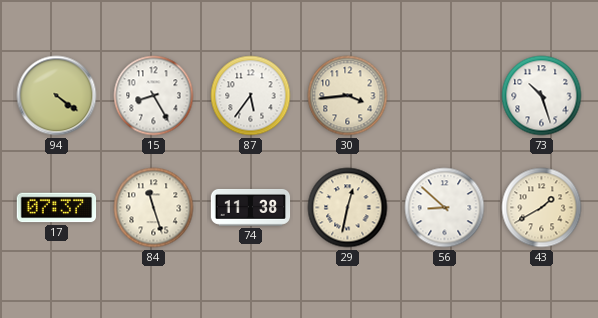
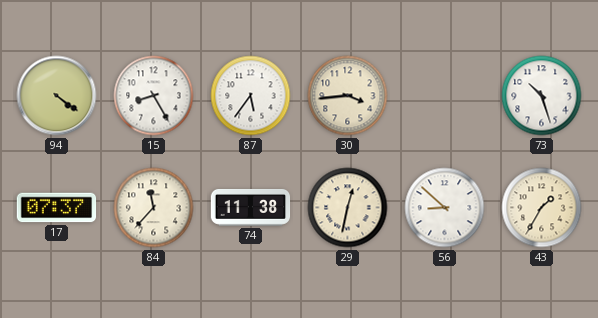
84: 11:27 -> 11:37
43: 1:40 -> 1:35
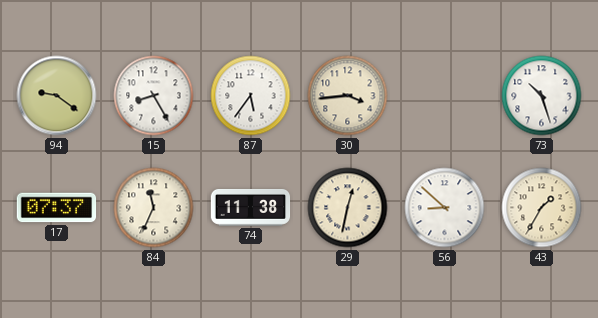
94: 4:21 -> 9:21
84: 11:37 -> 11:34
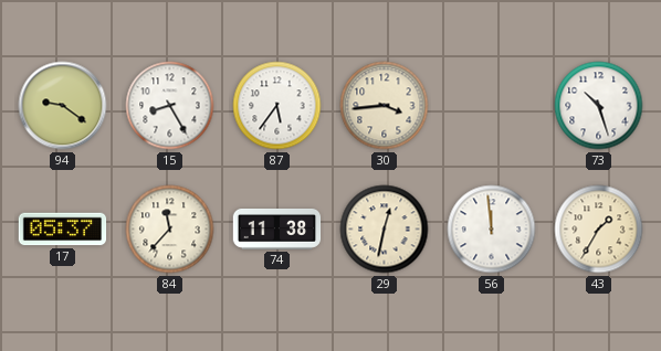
17: 07:37 -> 05:37
84: 11:34 -> 11:37
56: 8:52 -> 11:59
